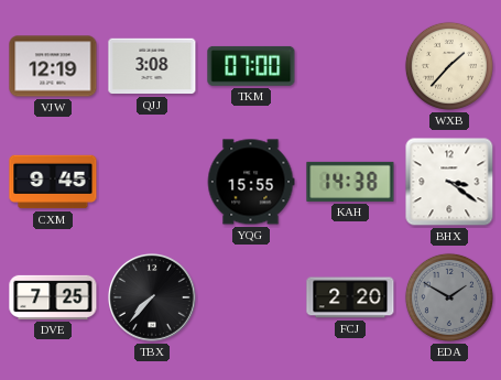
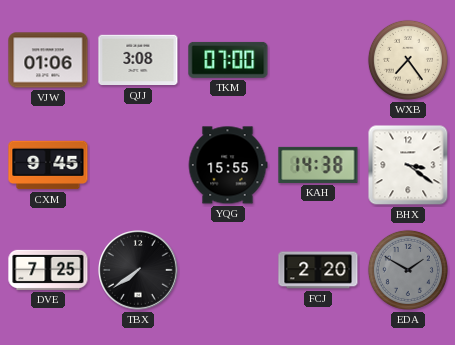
VJW: 12:19 -> 01:06
WXB: 1:37 -> 7:24
TBX: 7:37 -> 7:39
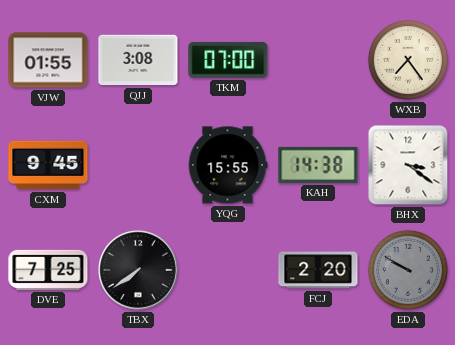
VJW: 01:06 -> 01:55
EDA: 1:50 -> 9:50
